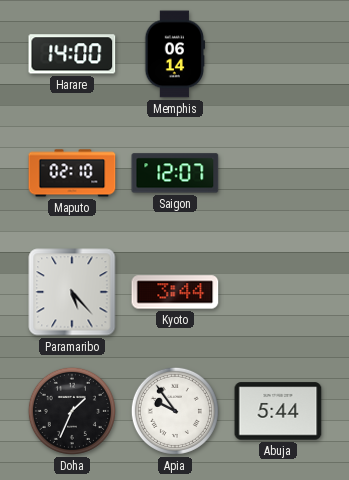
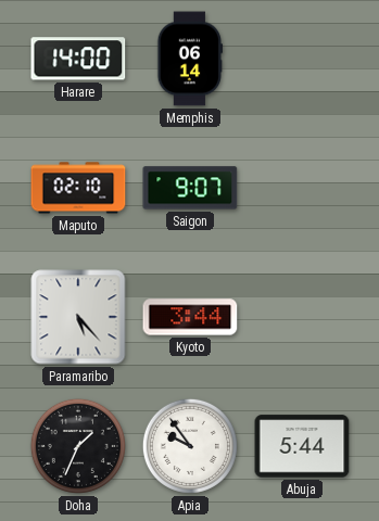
Saigon: 12:07 -> 9:07
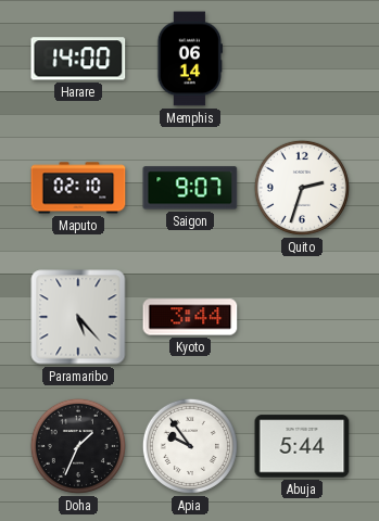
Quito: none -> 2:33
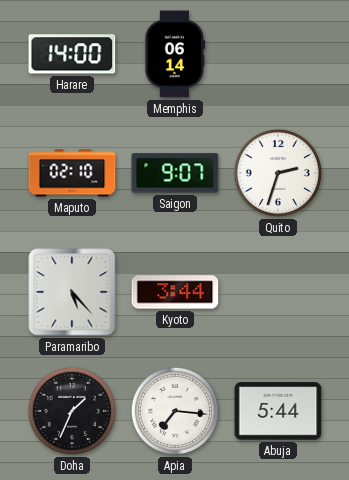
Apia: 9:54 -> 7:16
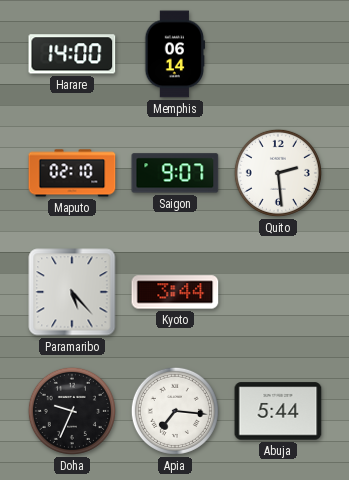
Quito: 2:33 -> 2:29
Doha: 1:34 -> 9:34
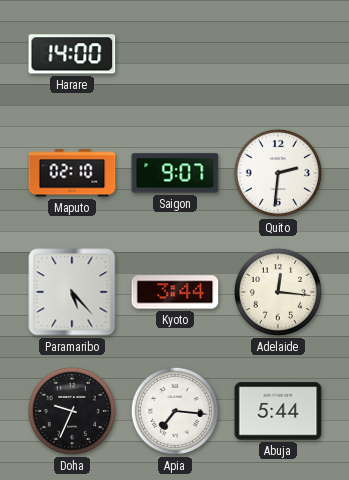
Memphis: 06:14 -> none
Quito: 2:29 -> 2:31
Adelaide: none -> 12:16
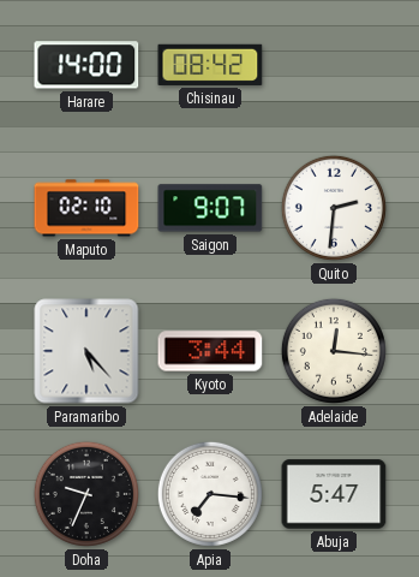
Chisinau: none -> 08:42
Abuja: 5:44 -> 5:47
